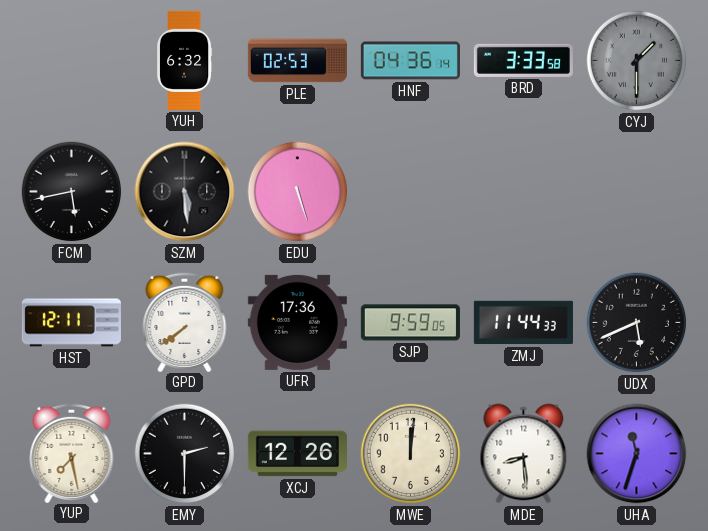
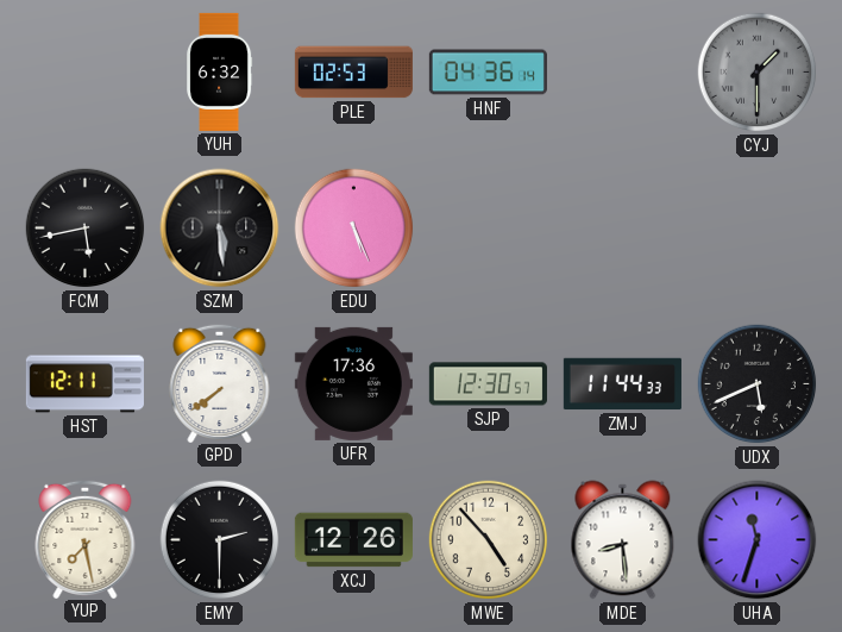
BRD: 3:33 -> none
EDU: 5:27 -> 5:26
SJP: 9:59 -> 12:30
MWE: 12:01 -> 4:53
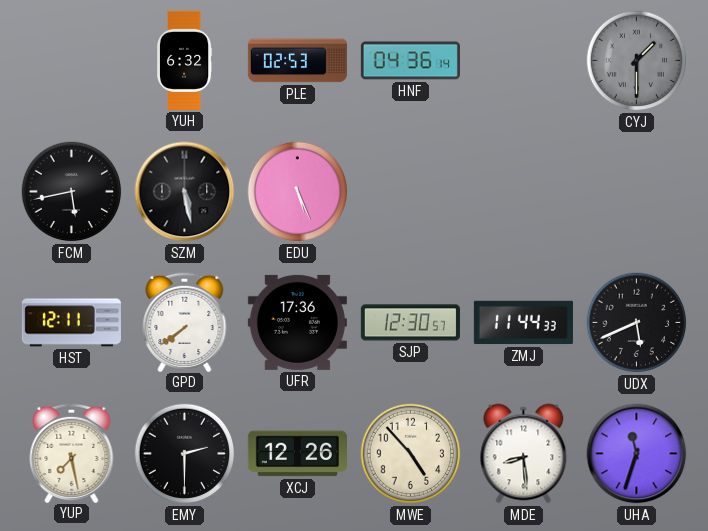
SZM: 5:29 -> 5:28
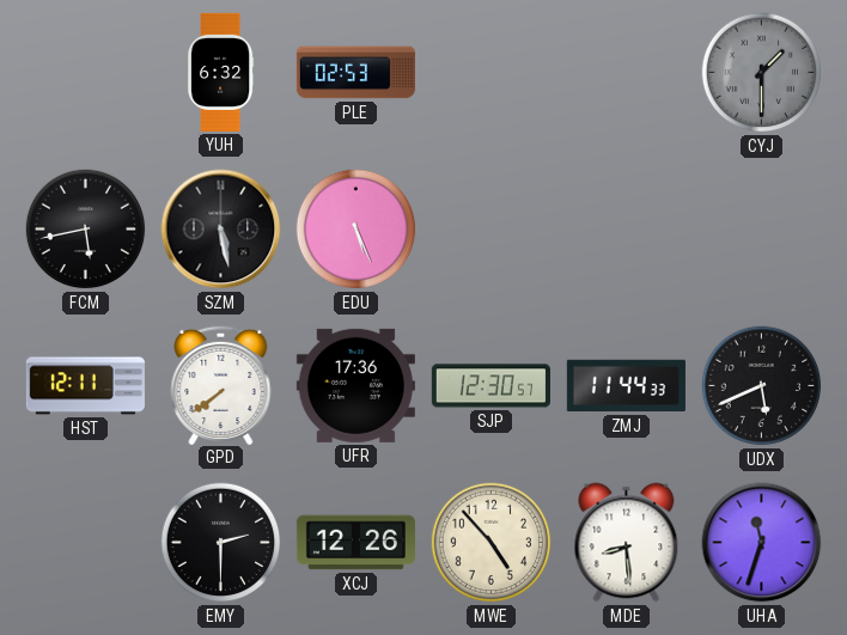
HNF: 04:36 -> none
YUP: 7:28 -> none
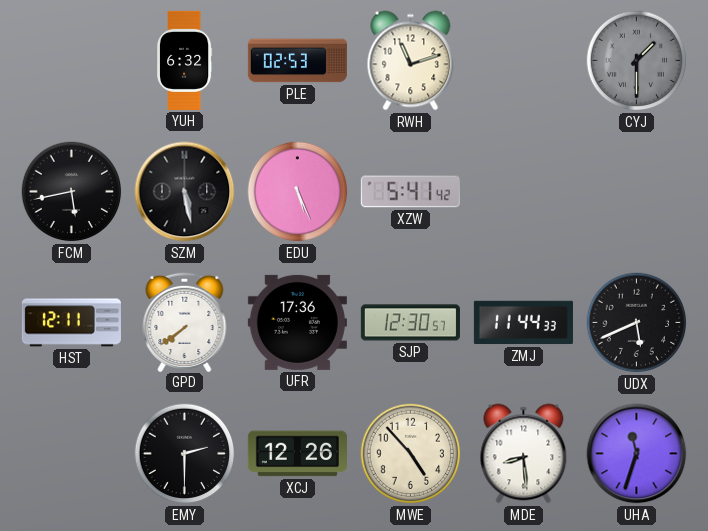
RWH: none -> 11:12
XZW: none -> 5:41
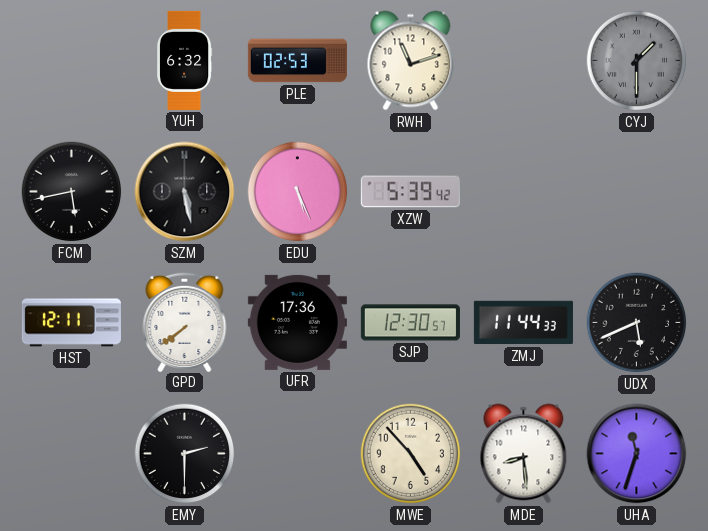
XZW: 5:41 -> 5:39
XCJ: 12:26 -> none
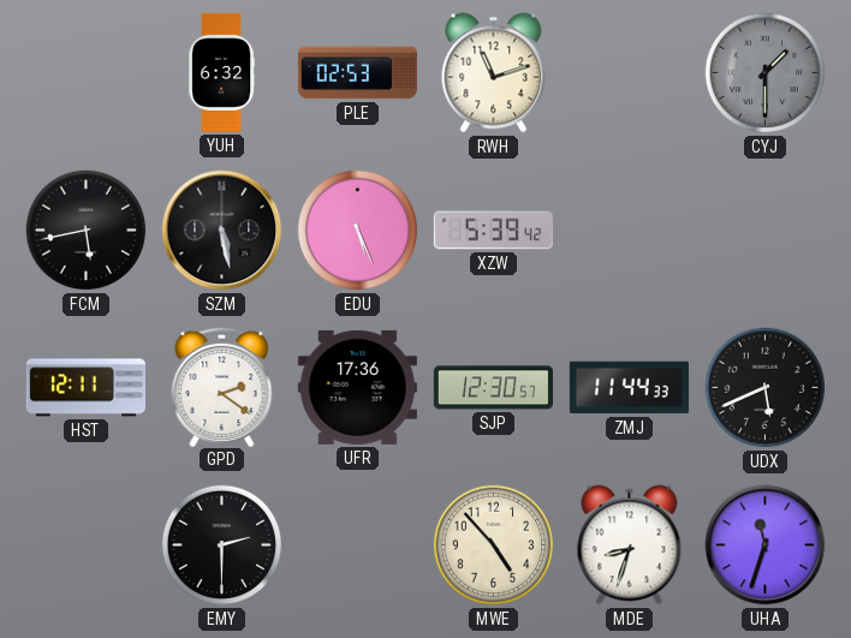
GPD: 7:39 -> 2:21
MDE: 8:29 -> 8:33
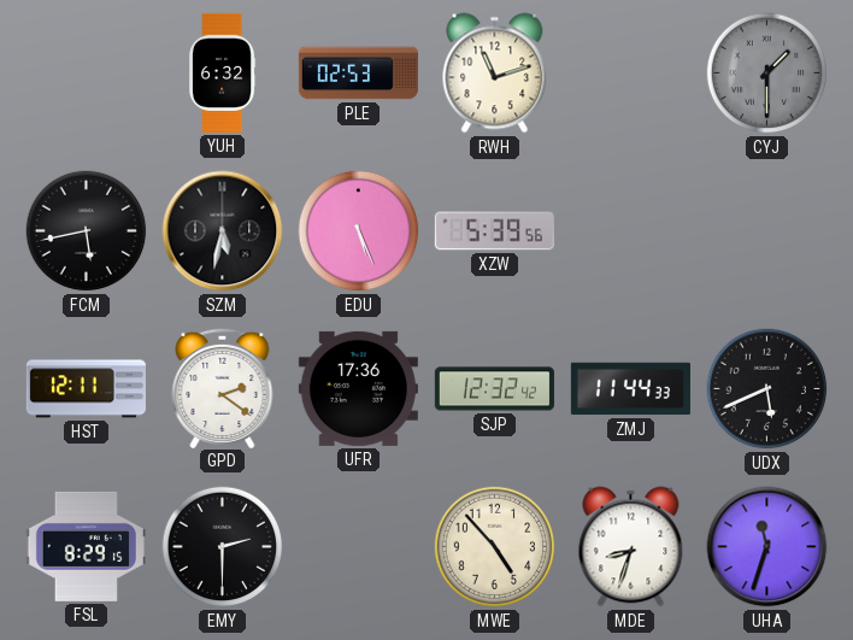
SZM: 5:28 -> 5:32
XZW: 5:39:42 -> 5:39:56
SJP: 12:30 -> 12:32
FSL: none -> 8:29
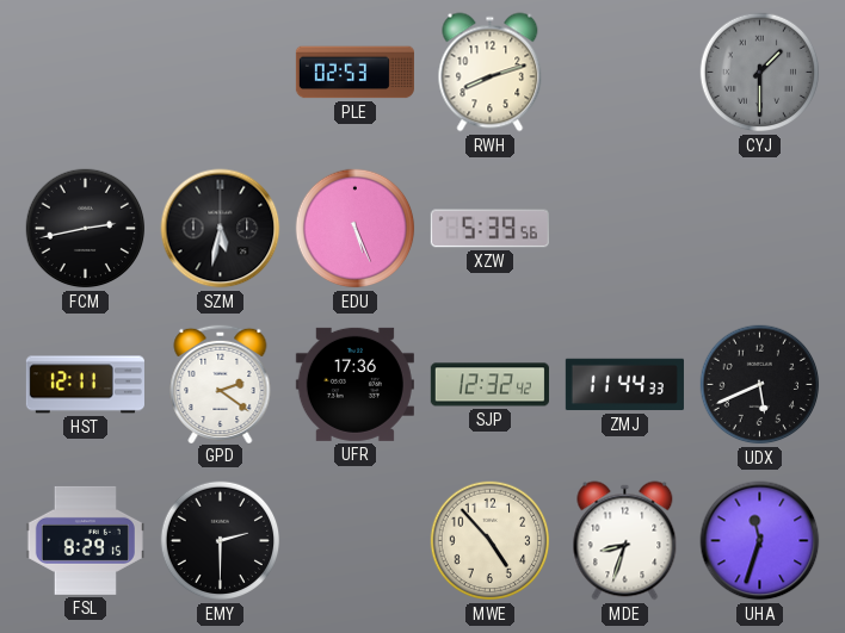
YUH: 6:32 -> none
RWH: 11:12 -> 8:12
FCM: 5:43 -> 2:43
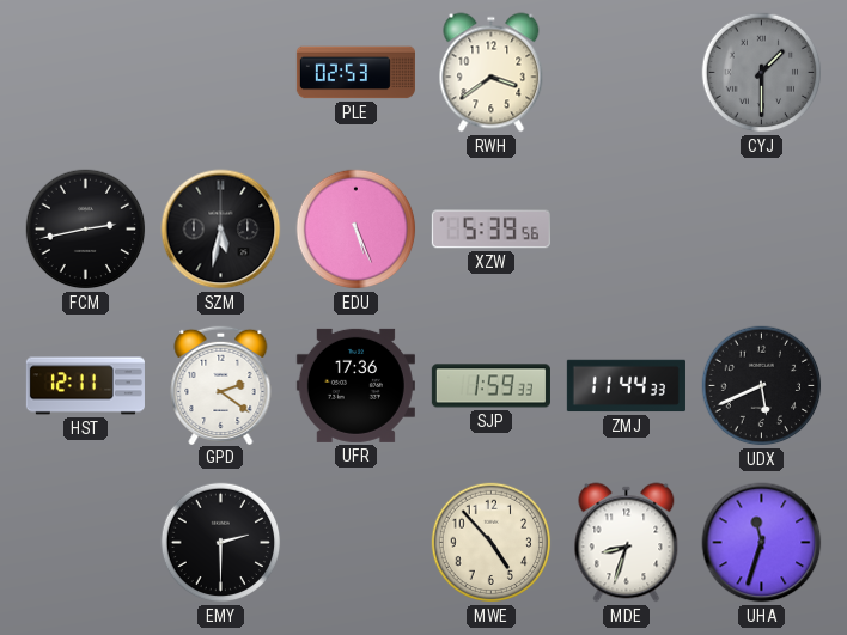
RWH: 8:12 -> 3:39
SJP: 12:32 -> 1:59
FSL: 8:29 -> none
